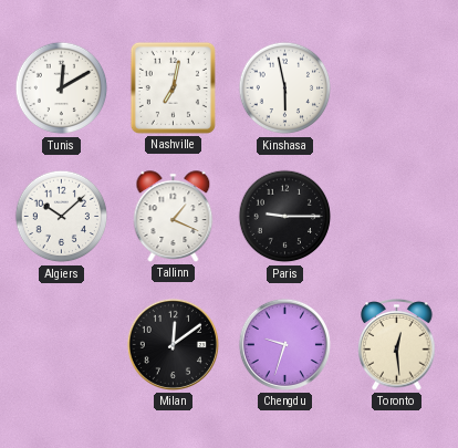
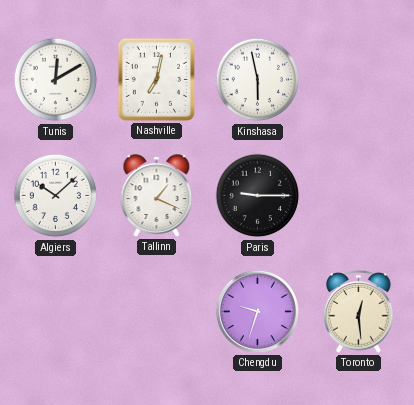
Milan: 12:09 -> none
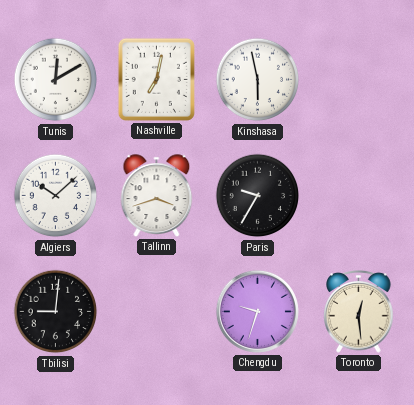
Tallinn: 1:19 -> 3:42
Paris: 9:15 -> 9:35
Tbilisi: none -> 9:01
